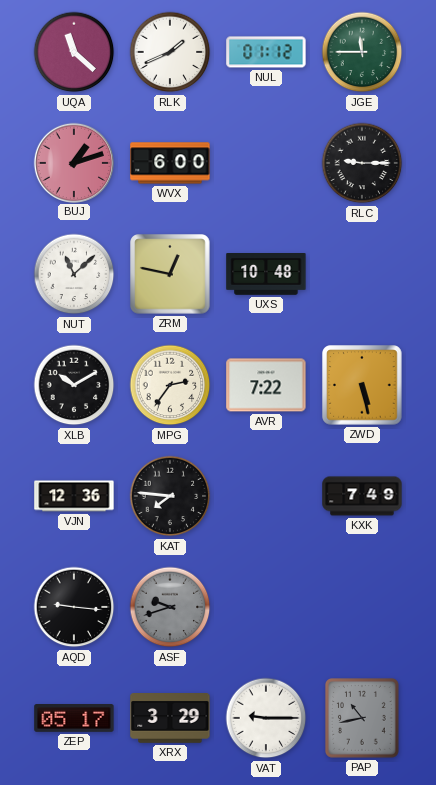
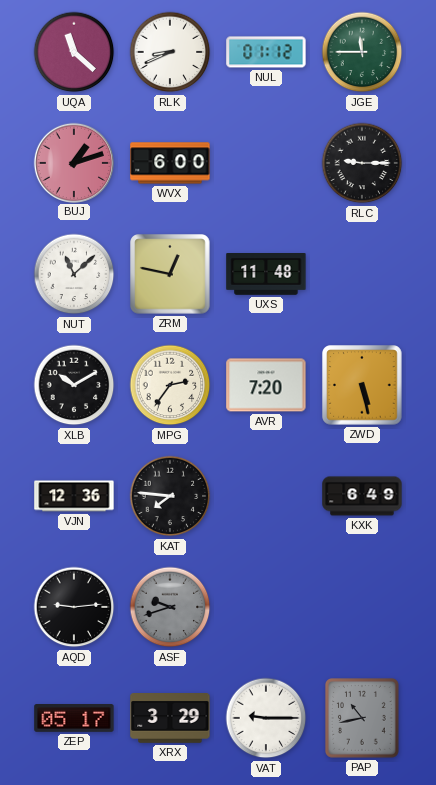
RLK: 1:41 -> 8:41
UXS: 10:48 -> 11:48
AVR: 7:22 -> 7:20
KXK: 7:49 -> 6:49
AQD: 9:16 -> 9:14
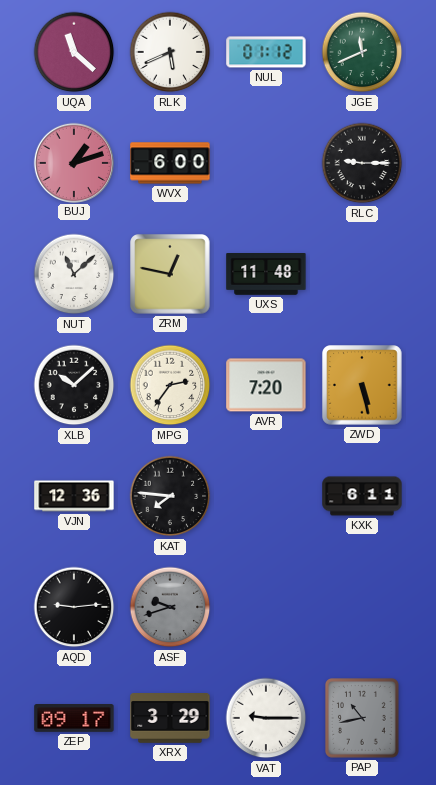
RLK: 8:41 -> 5:41
JGE: 11:45 -> 11:41
XLB: 10:10 -> 10:08
KXK: 6:49 -> 6:11
ZEP: 05:17 -> 09:17
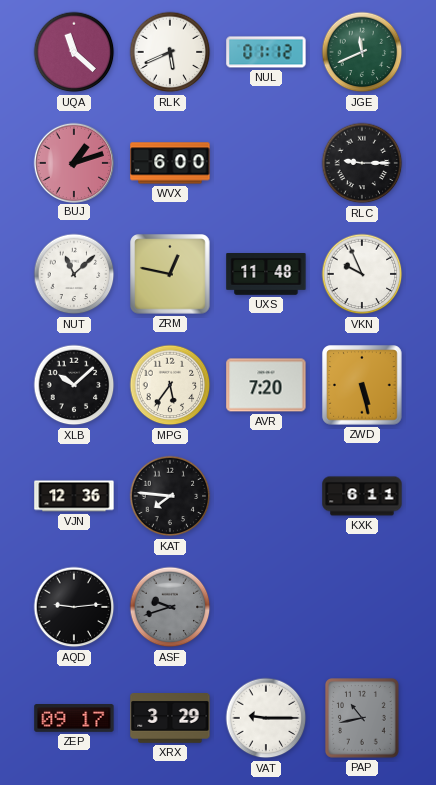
VKN: none -> 9:56
MPG: 2:36 -> 5:36
